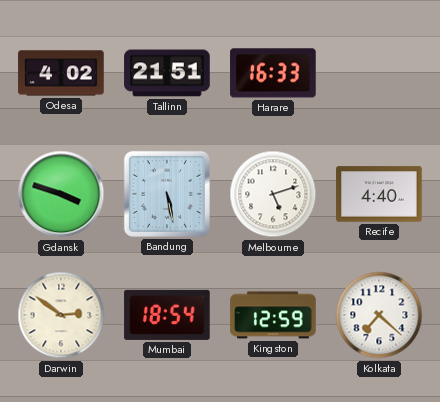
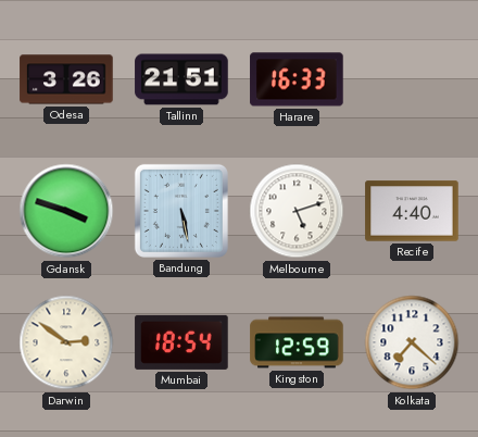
Odesa: 4:02 -> 3:26
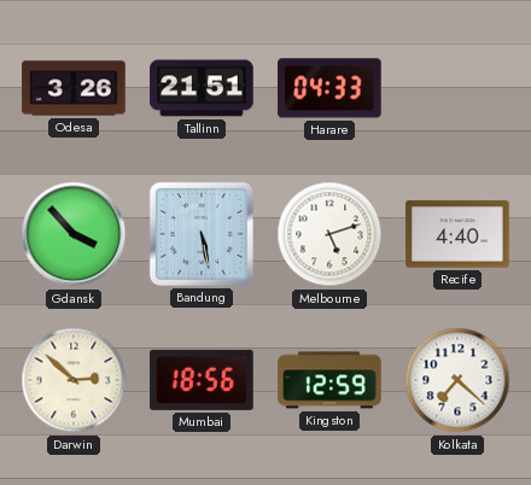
Harare: 16:33 -> 04:33
Gdansk: 3:48 -> 3:53
Darwin: 2:51 -> 2:52
Mumbai: 18:54 -> 18:56
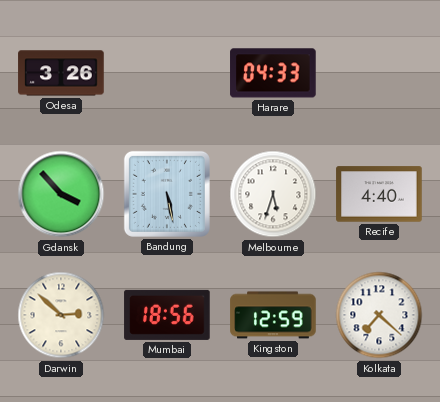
Tallinn: 21:51 -> none
Melbourne: 5:12 -> 5:33
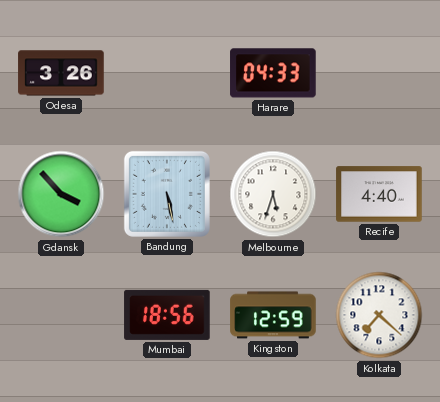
Darwin: 2:52 -> none
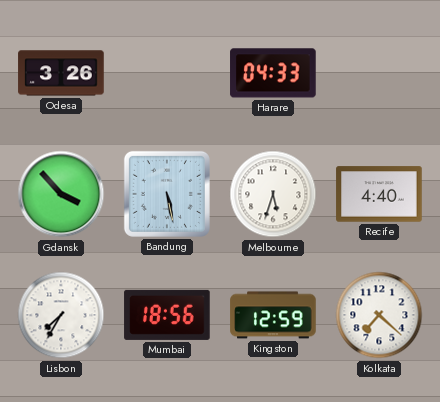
Lisbon: none -> 7:35
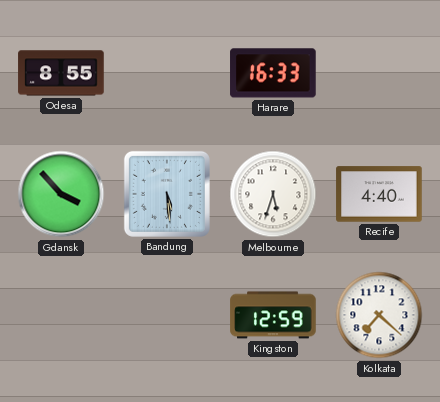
Odesa: 3:26 -> 8:55
Harare: 04:33 -> 16:33
Bandung: 5:28 -> 5:29
Lisbon: 7:35 -> none
Mumbai: 18:56 -> none
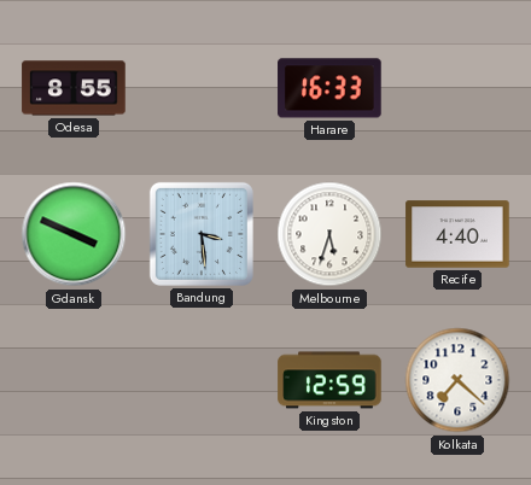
Gdansk: 3:53 -> 3:49
Bandung: 5:29 -> 3:29
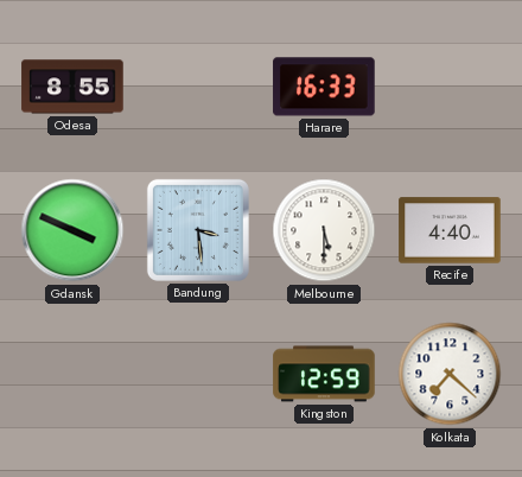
Melbourne: 5:33 -> 5:30
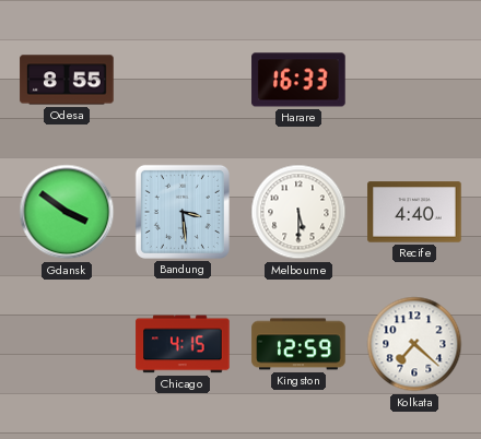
Gdansk: 3:49 -> 3:51
Chicago: none -> 4:15
